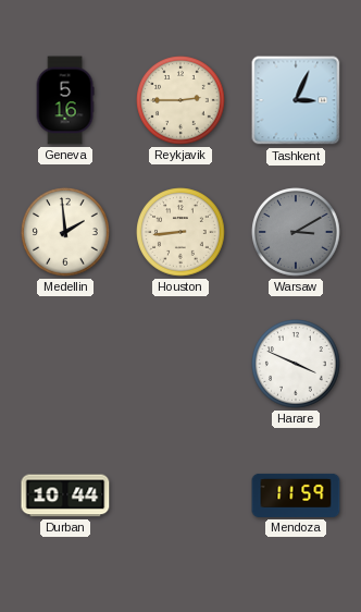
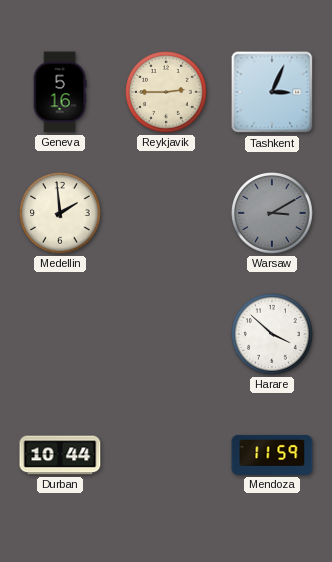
Houston: 8:44 -> none
Harare: 3:49 -> 3:52
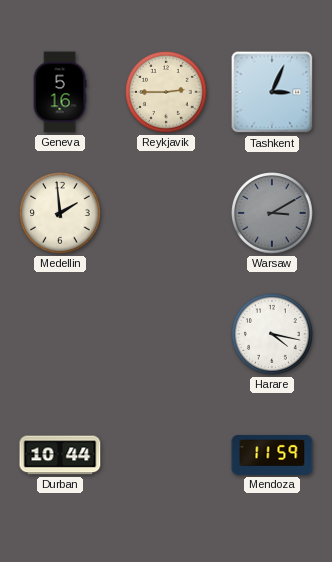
Harare: 3:52 -> 4:17
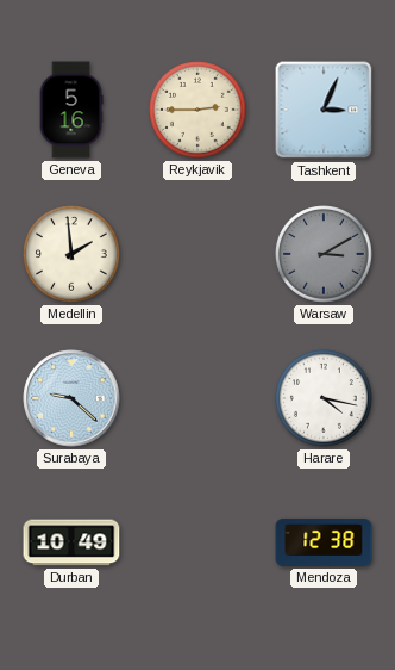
Surabaya: none -> 9:22
Durban: 10:44 -> 10:49
Mendoza: 11:59 -> 12:38
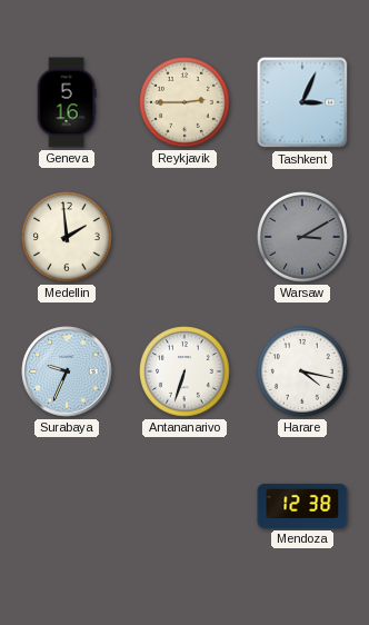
Surabaya: 9:22 -> 9:34
Antananarivo: none -> 6:33
Durban: 10:49 -> none
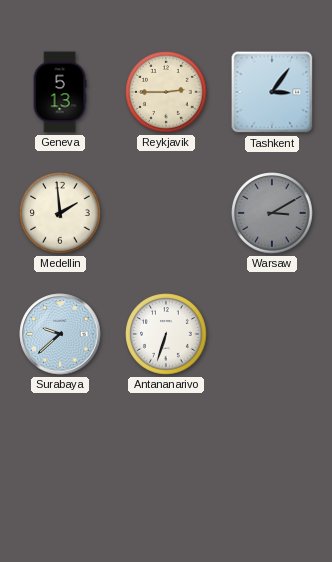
Geneva: 5:16 -> 5:13
Tashkent: 3:04 -> 3:06
Surabaya: 9:34 -> 9:38
Harare: 4:17 -> none
Mendoza: 12:38 -> none
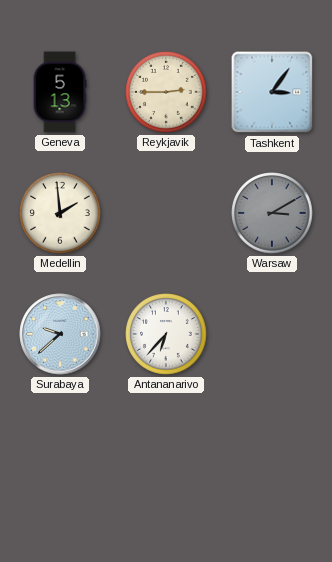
Antananarivo: 6:33 -> 6:37
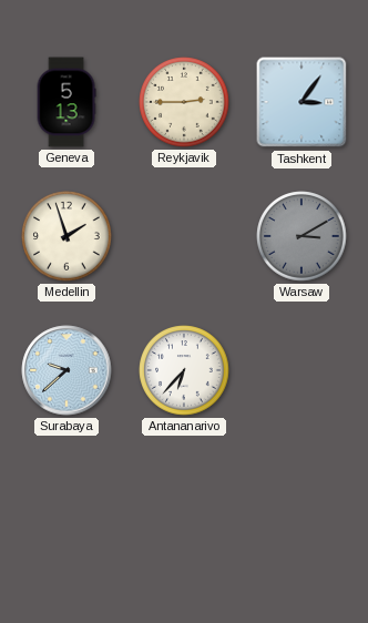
Medellin: 1:59 -> 1:57
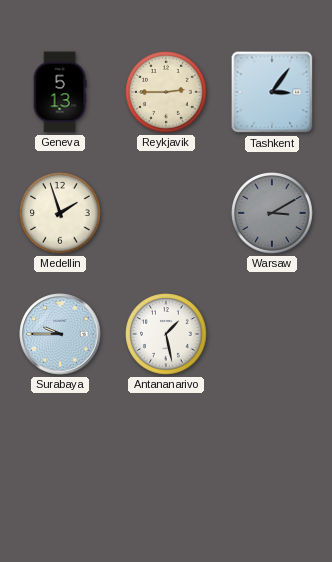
Surabaya: 9:38 -> 9:45
Antananarivo: 6:37 -> 1:28
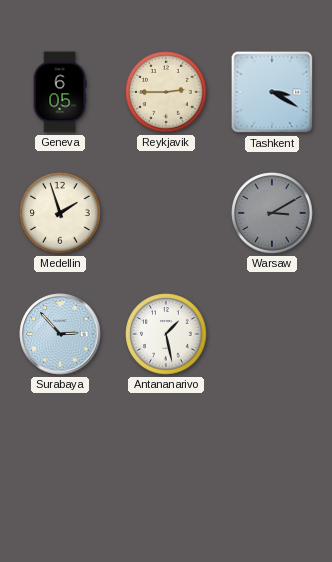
Geneva: 5:13 -> 6:05
Tashkent: 3:06 -> 3:20
Surabaya: 9:45 -> 2:53
